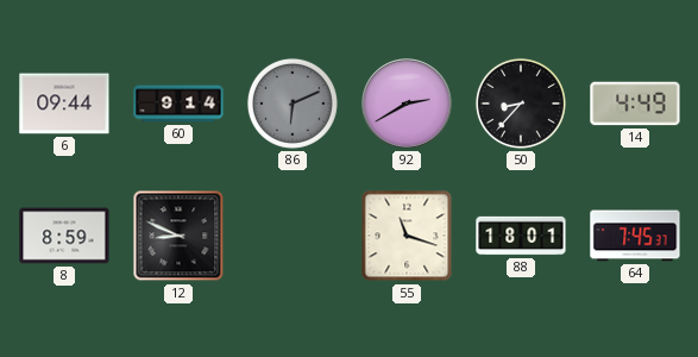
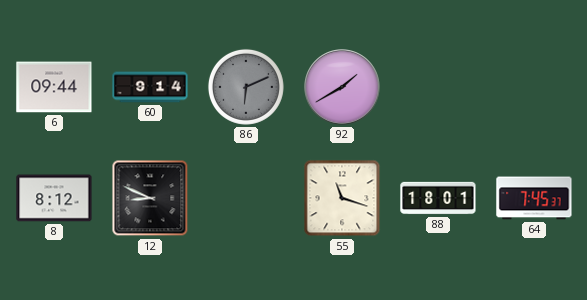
92: 2:40 -> 1:40
50: 8:37 -> none
14: 4:49 -> none
8: 8:59 -> 8:12
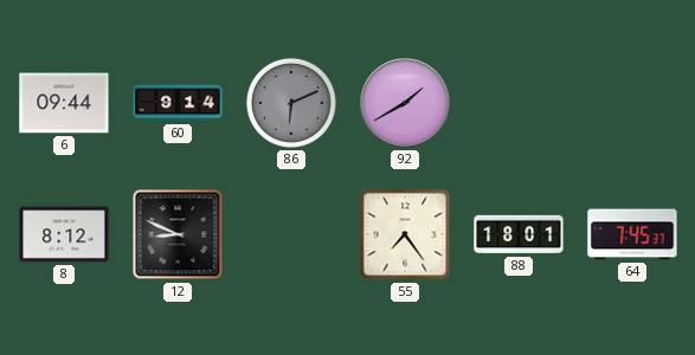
55: 11:18 -> 7:24
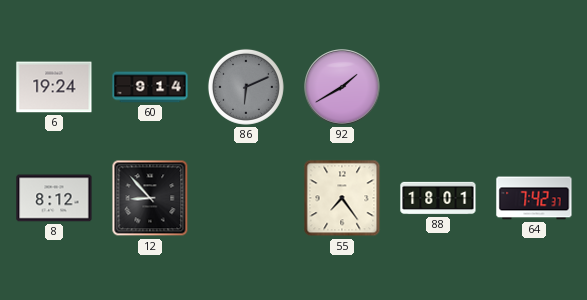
6: 09:44 -> 19:24
12: 8:49 -> 8:53
64: 7:45 -> 7:42
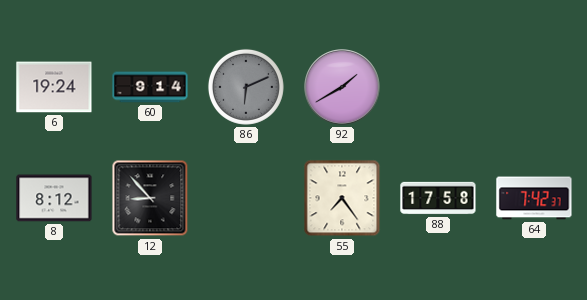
88: 18:01 -> 17:58
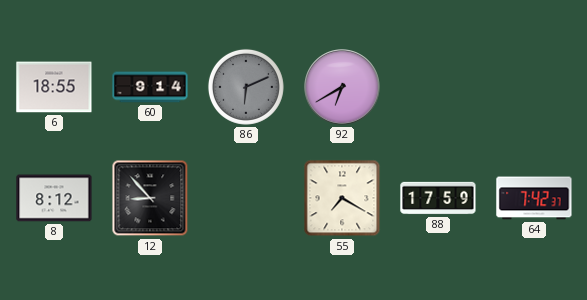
6: 19:24 -> 18:55
92: 1:40 -> 6:40
55: 7:24 -> 7:20
88: 17:58 -> 17:59
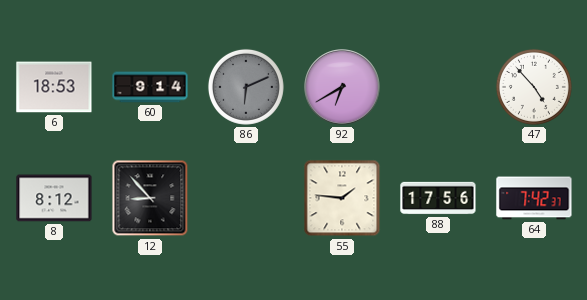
6: 18:55 -> 18:53
47: none -> 4:53
55: 7:20 -> 1:46
88: 17:59 -> 17:56
